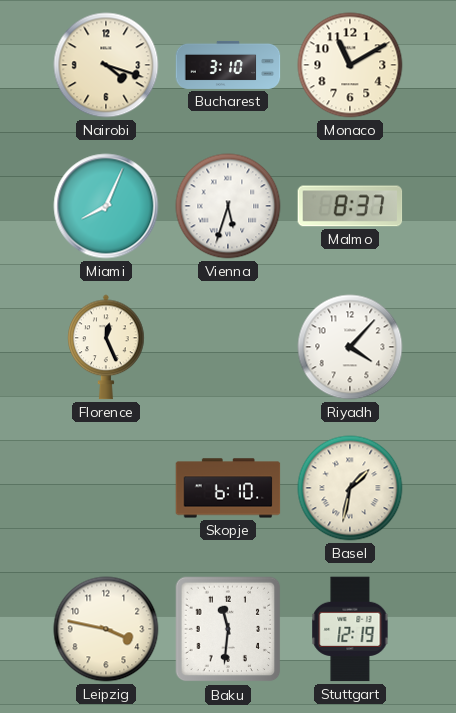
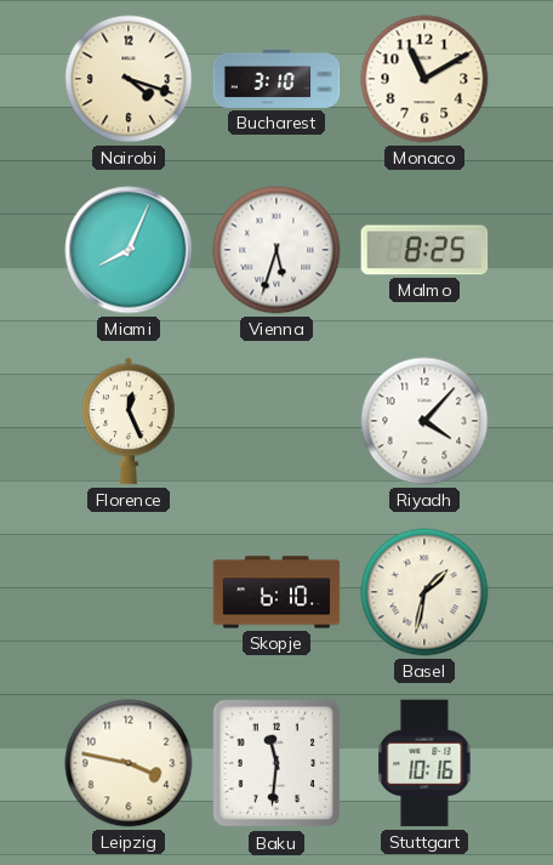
Malmo: 8:37 -> 8:25
Stuttgart: 12:19 -> 10:16
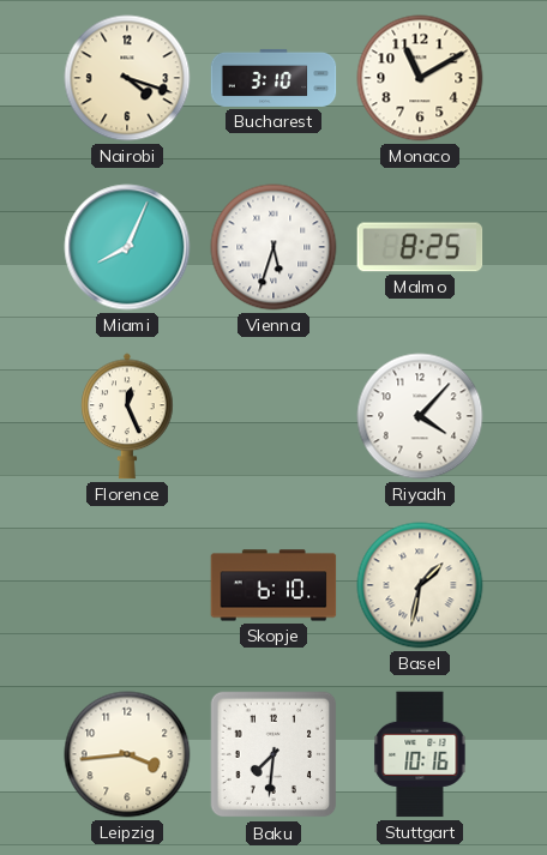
Leipzig: 3:47 -> 3:44
Baku: 11:31 -> 7:31
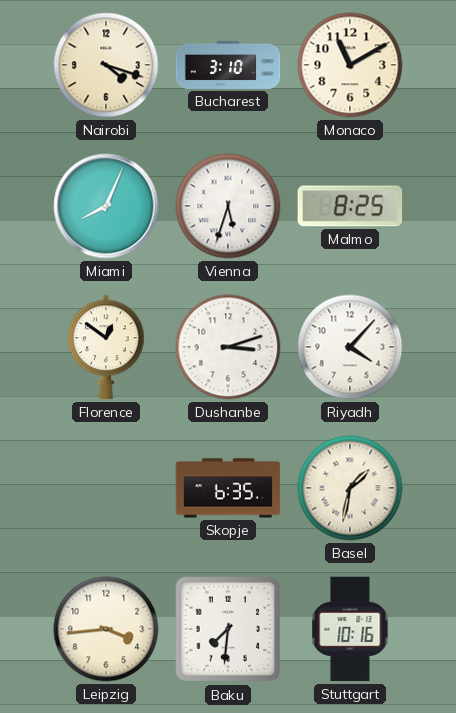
Florence: 12:26 -> 12:51
Dushanbe: none -> 3:12
Skopje: 6:10 -> 6:35
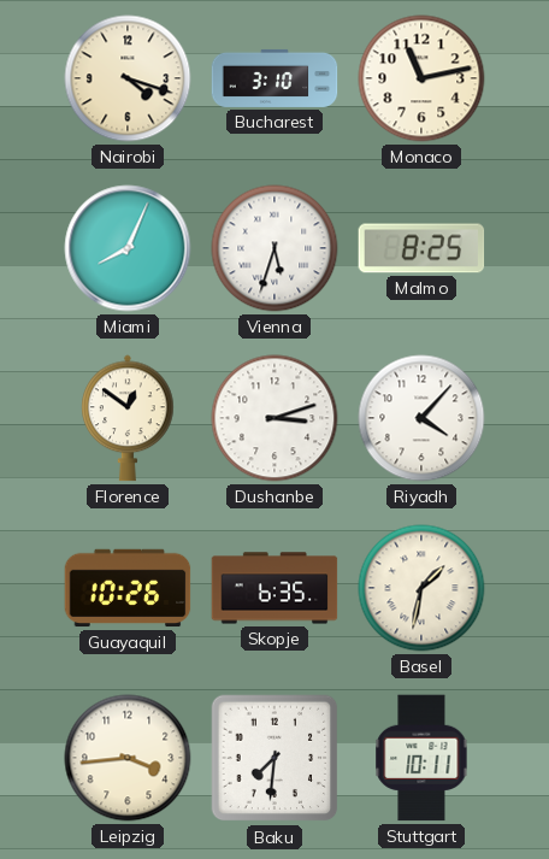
Monaco: 11:10 -> 11:13
Guayaquil: none -> 10:26
Stuttgart: 10:16 -> 10:11
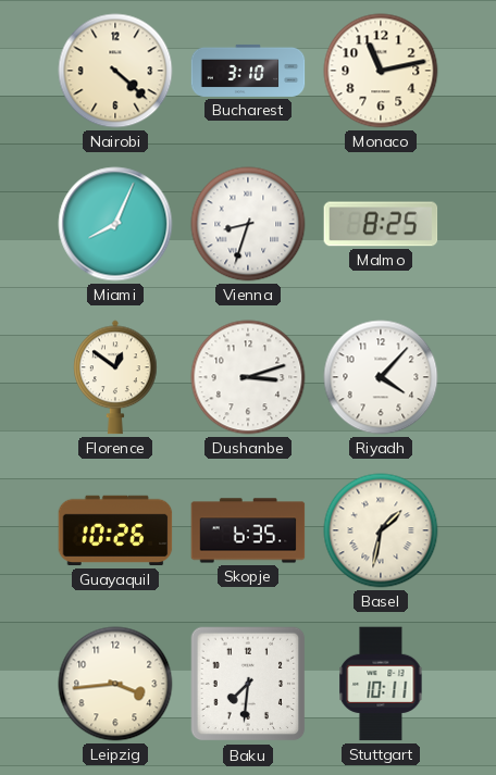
Nairobi: 4:18 -> 4:22
Vienna: 5:33 -> 8:33
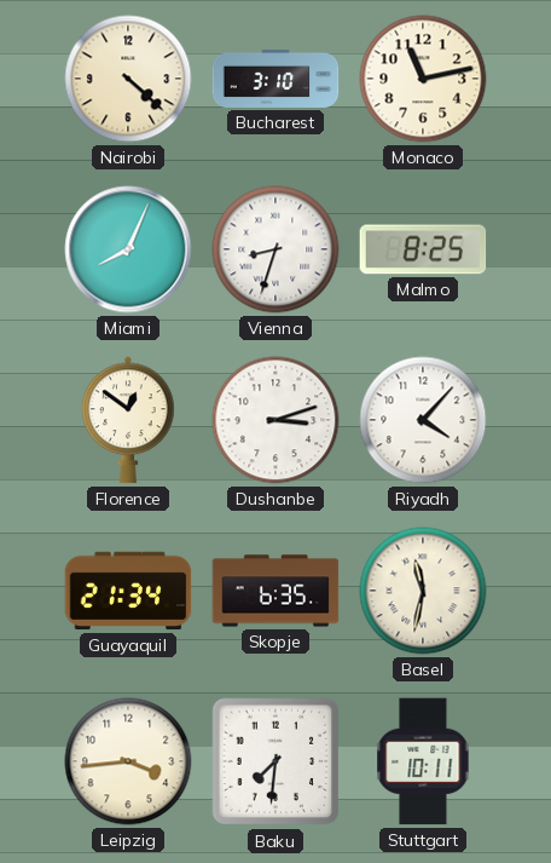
Guayaquil: 10:26 -> 21:34
Basel: 1:32 -> 11:32
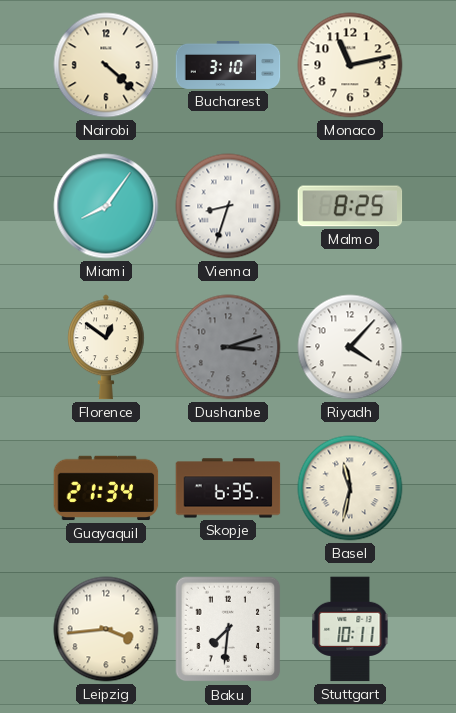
Miami: 8:04 -> 8:06
Dushanbe dial: white -> grey
